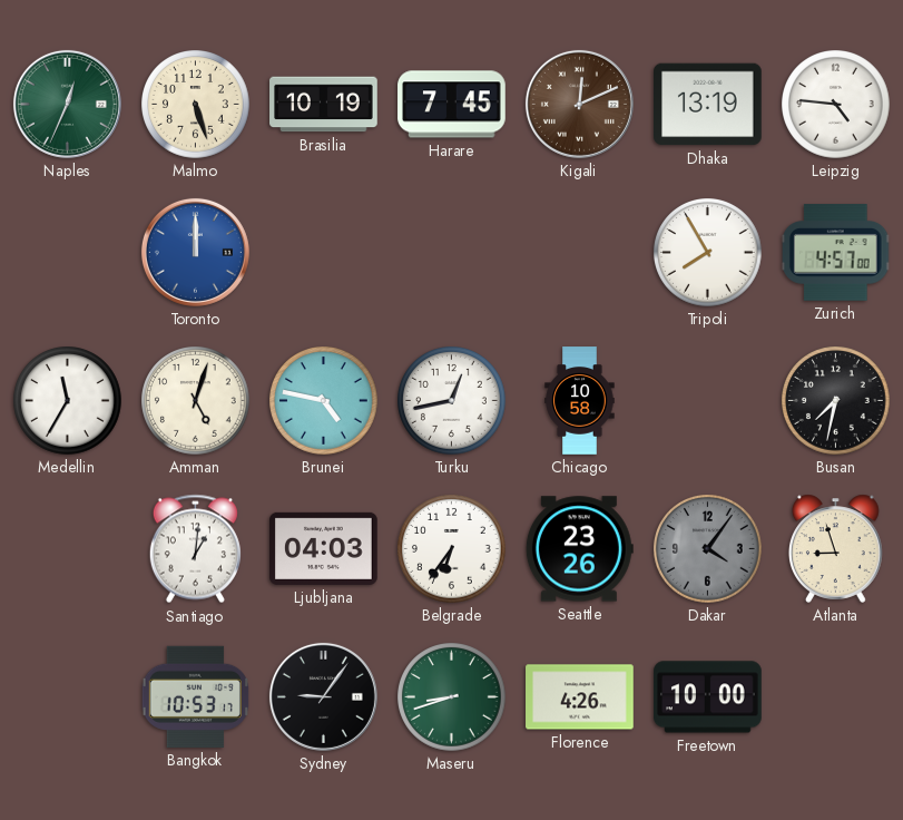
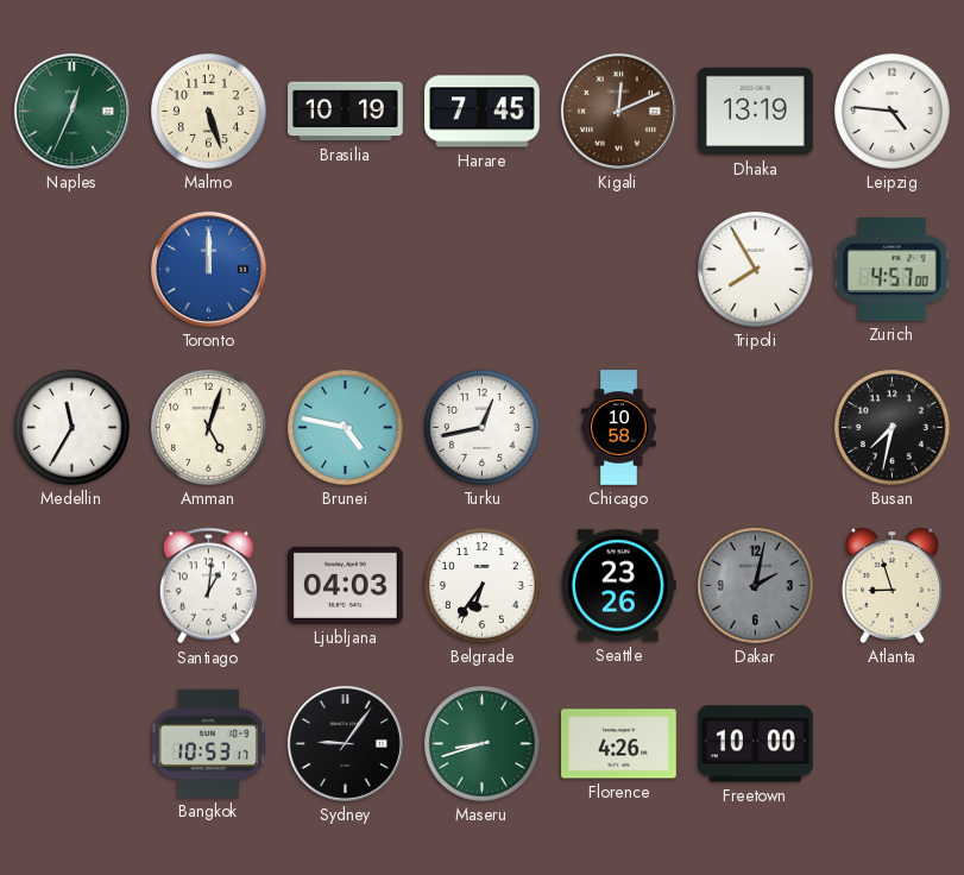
Dakar: 4:06 -> 2:02
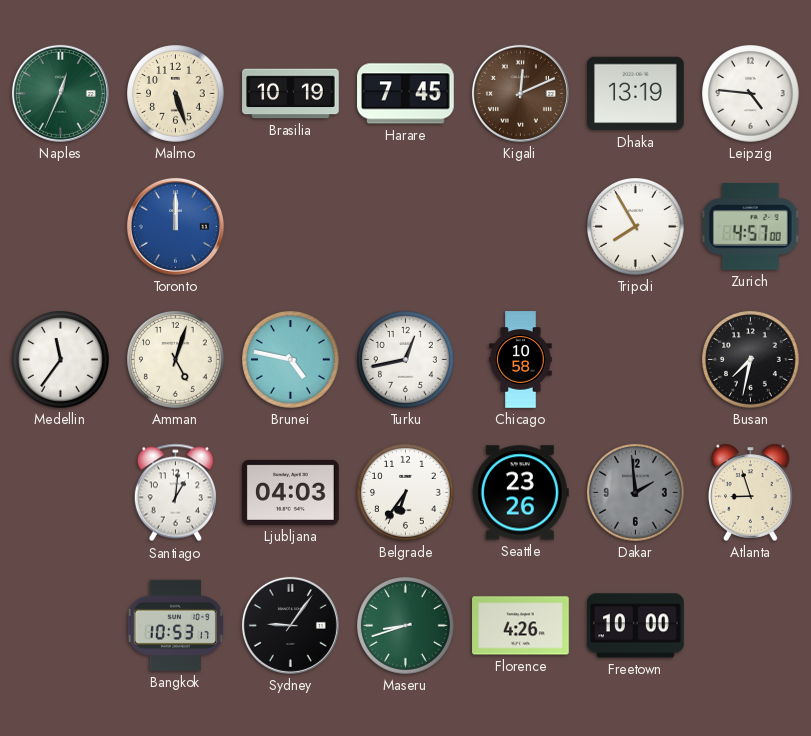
Medellin: 11:35 -> 11:36
Dakar: 2:02 -> 1:59
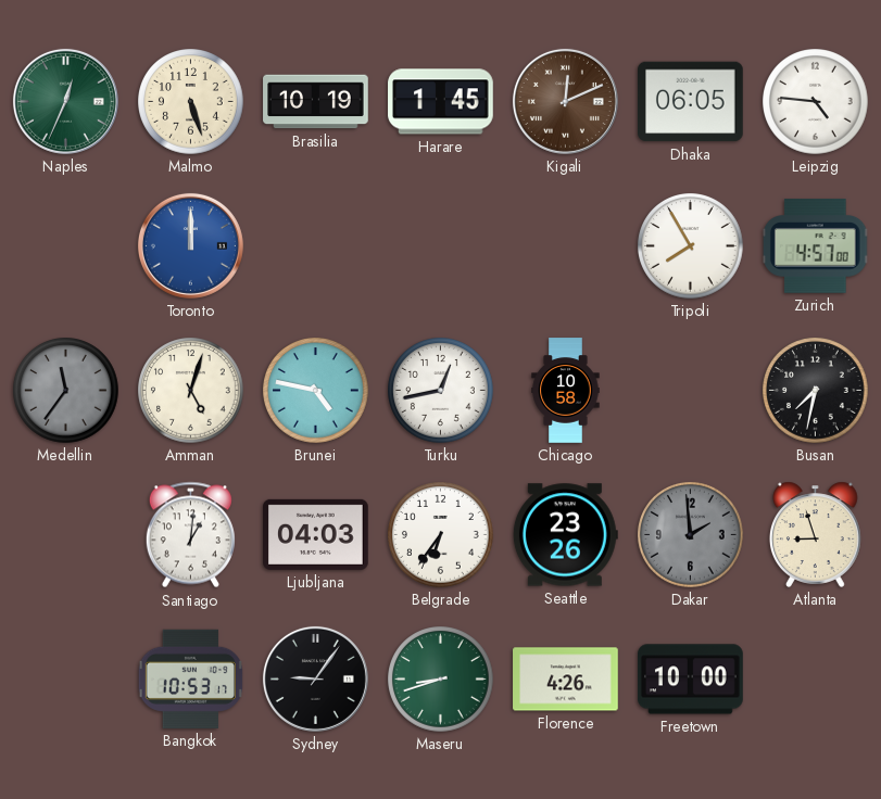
Harare: 7:45 -> 1:45
Dhaka: 13:19 -> 06:05
Medellin dial: white -> grey
